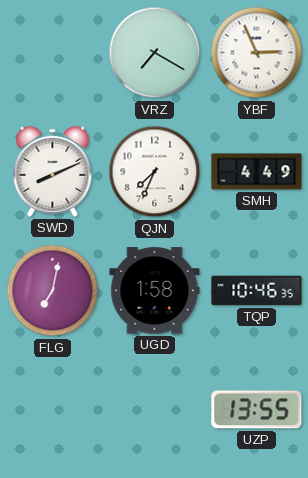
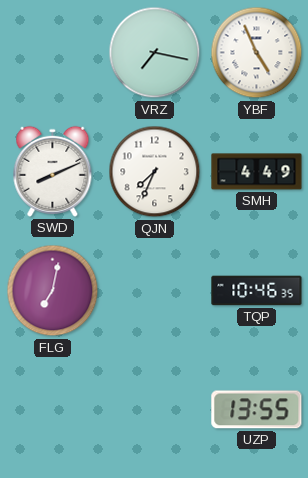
VRZ: 7:20 -> 7:17
YBF: 2:56 -> 4:56
UGD: 1:58 -> none
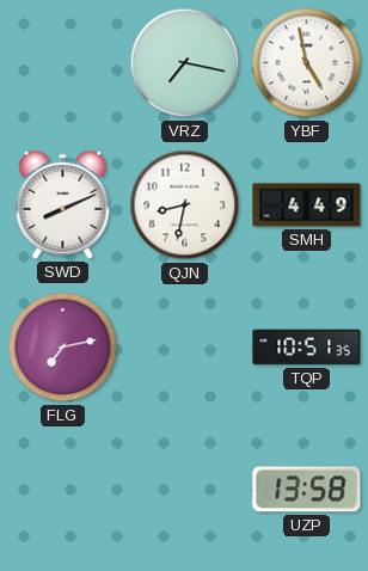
YBF: 4:56 -> 4:58
QJN: 7:34 -> 8:32
FLG: 7:02 -> 7:13
TQP: 10:46 -> 10:51
UZP: 13:55 -> 13:58
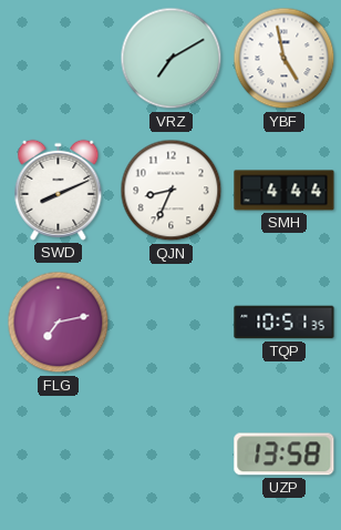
VRZ: 7:17 -> 7:10
QJN: 8:32 -> 8:34
SMH: 4:49 -> 4:44
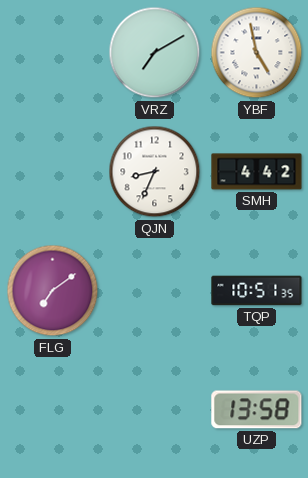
SWD: 8:11 -> none
SMH: 4:44 -> 4:42
FLG: 7:13 -> 7:09
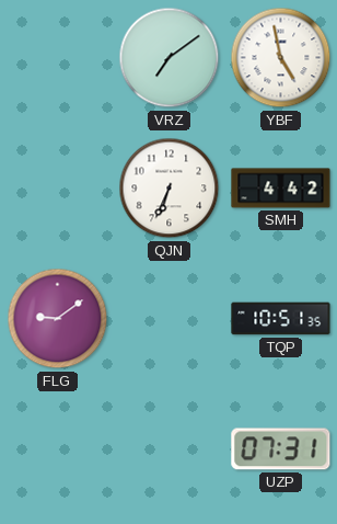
VRZ: 7:10 -> 7:09
QJN: 8:34 -> 6:34
FLG: 7:09 -> 9:09
UZP: 13:58 -> 07:31
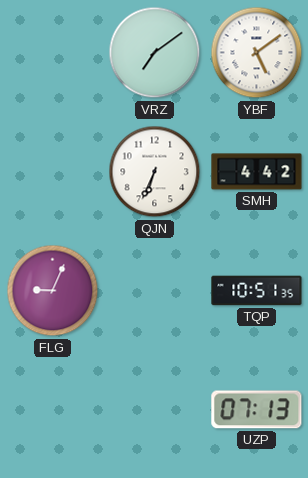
YBF: 4:58 -> 5:09
FLG: 9:09 -> 9:04
UZP: 07:31 -> 07:13
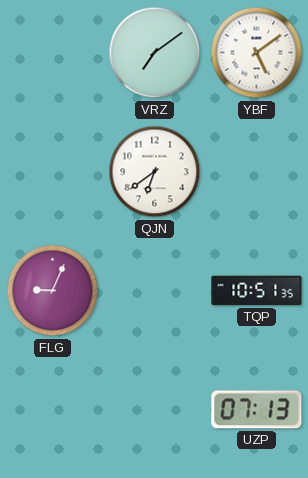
QJN: 6:34 -> 6:39
SMH: 4:42 -> none
